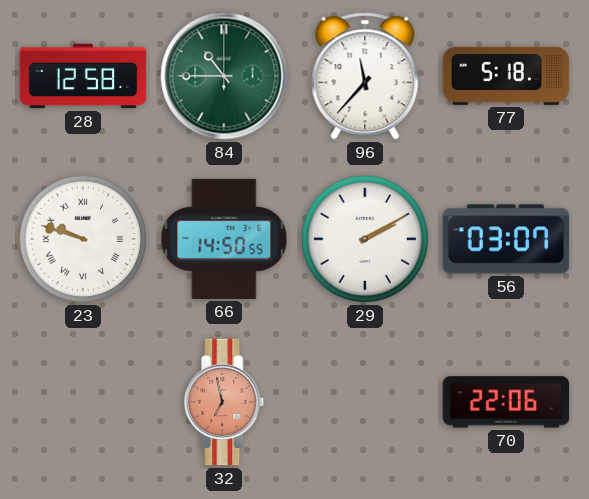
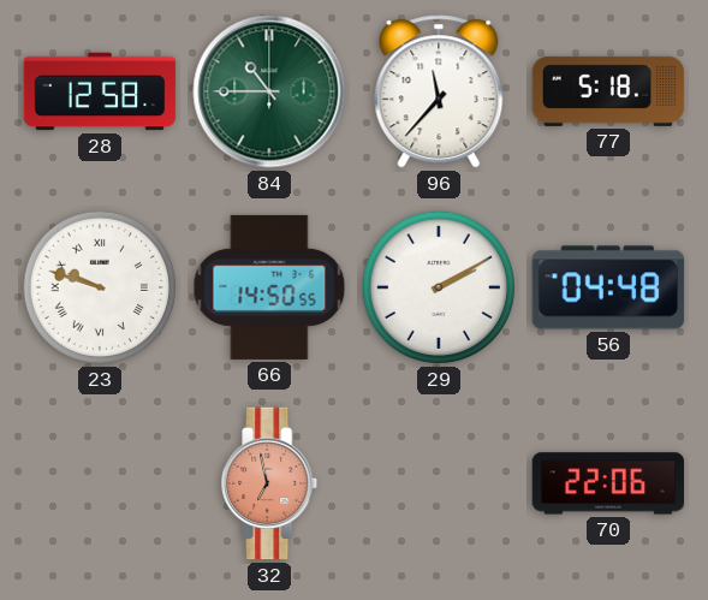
56: 03:07 -> 04:48
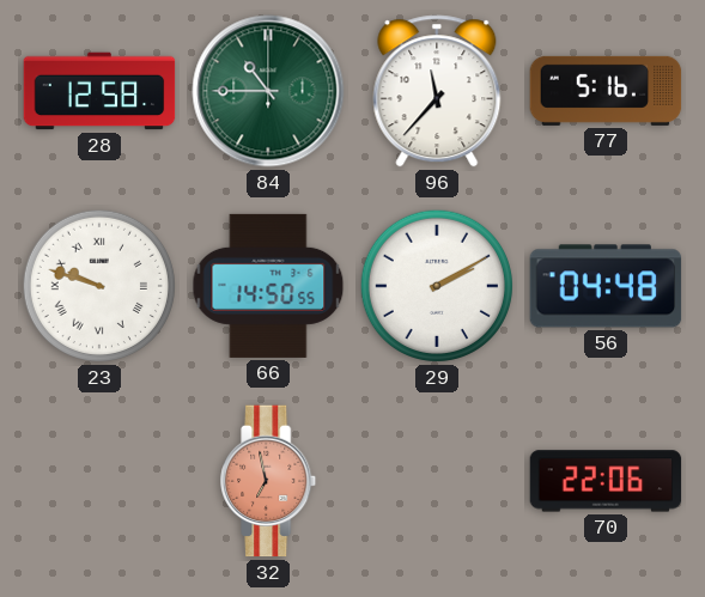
77: 5:18 -> 5:16
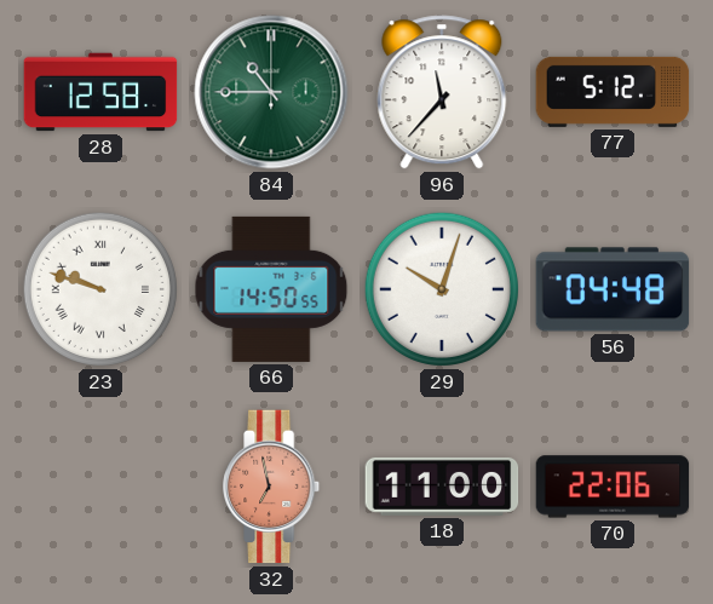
77: 5:16 -> 5:12
29: 2:10 -> 10:03
18: none -> 11:00
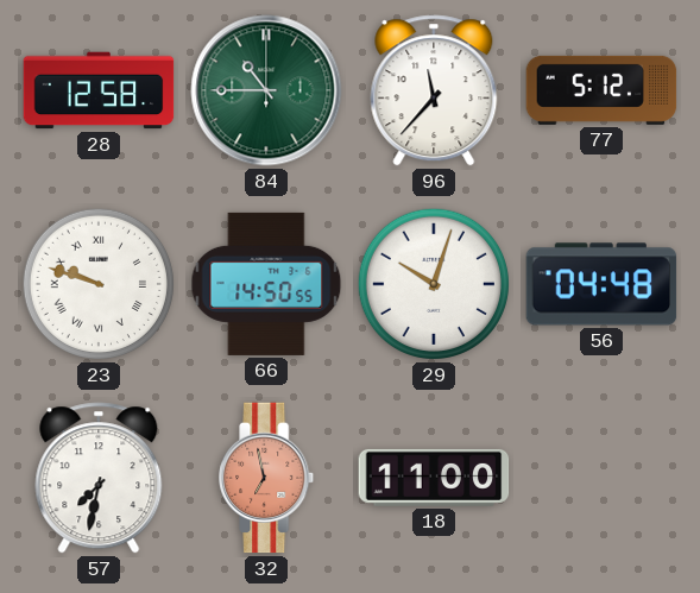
57: none -> 7:32
70: 22:06 -> none
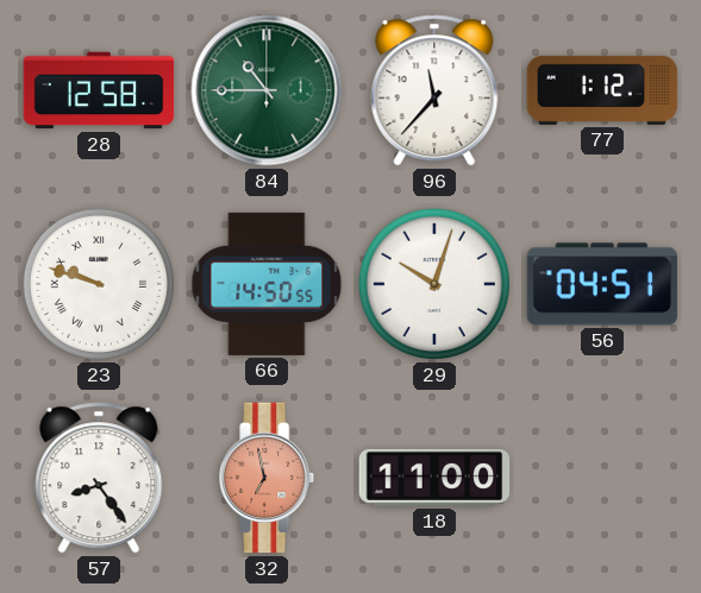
77: 5:12 -> 1:12
56: 04:48 -> 04:51
57: 7:32 -> 8:24
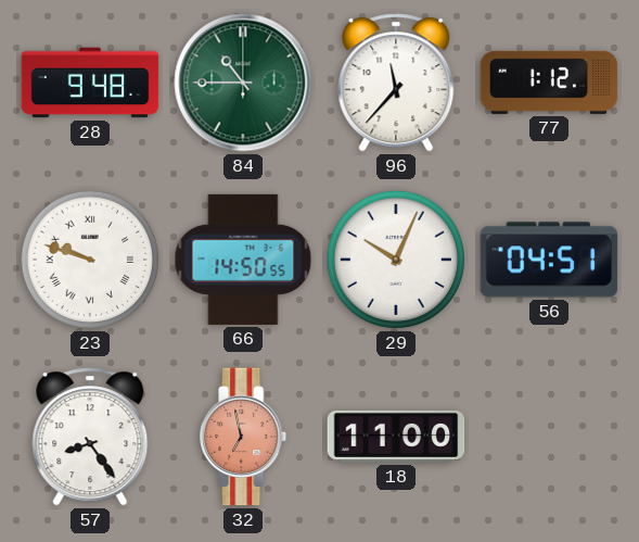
28: 12:58 -> 9:48
29: 10:03 -> 10:04
